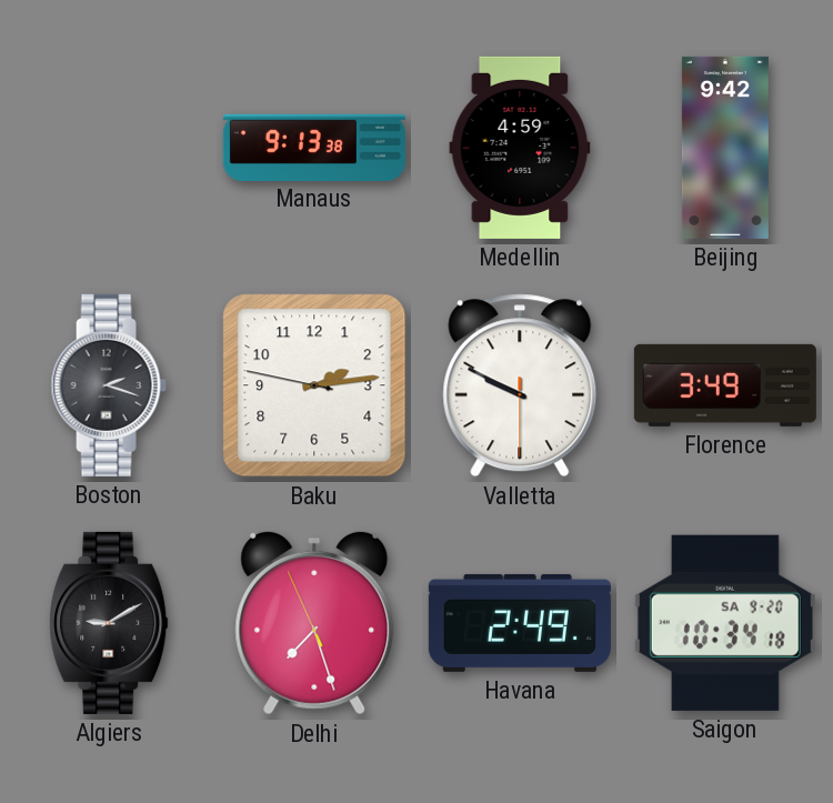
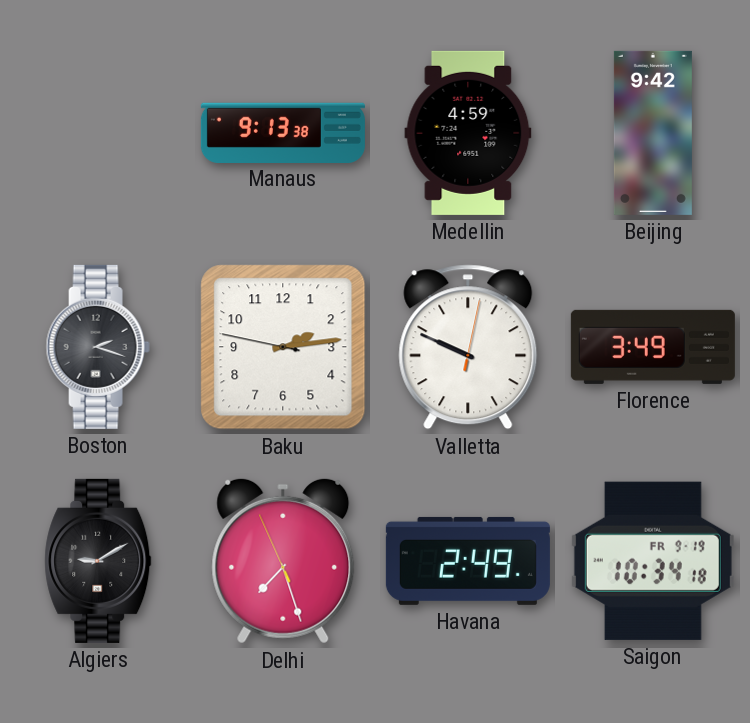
Valletta: 9:49:30 -> 9:49:02
Saigon date: SA 9-20 -> FR 9-19
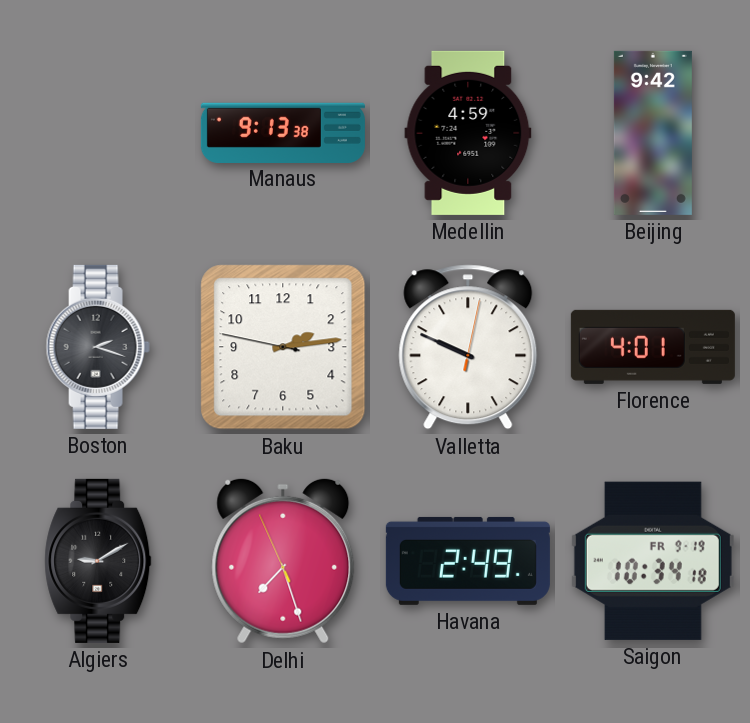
Florence: 3:49 -> 4:01
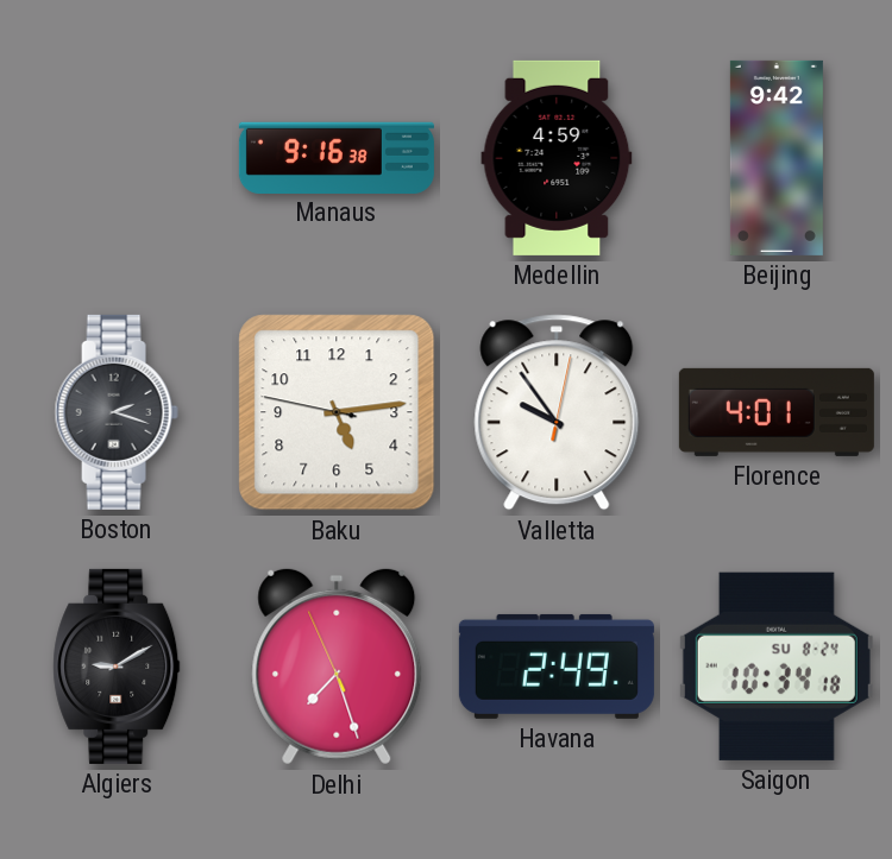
Manaus: 9:13 -> 9:16
Baku: 2:13 -> 5:13
Valletta: 9:49 -> 9:54
Saigon date: FR 9-19 -> SU 8-24
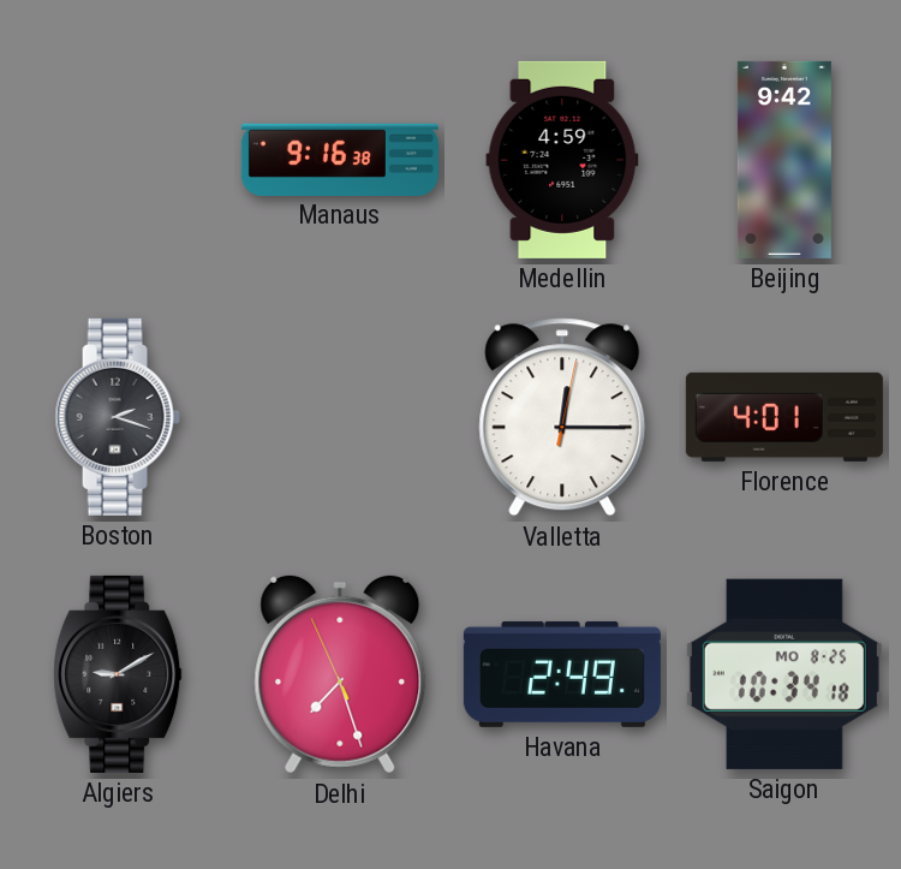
Baku: 5:13 -> none
Valletta: 9:54 -> 12:15
Saigon date: SU 8-24 -> MO 8-25
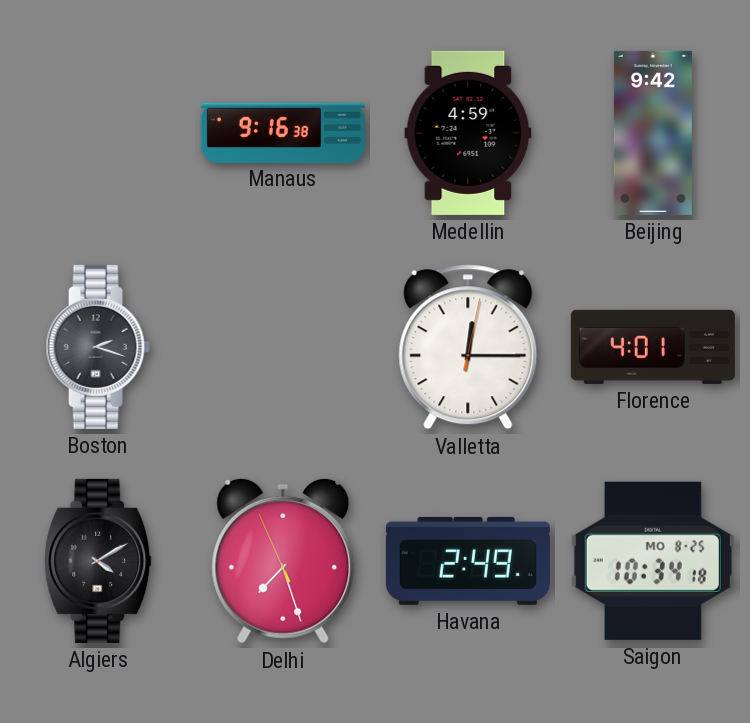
Algiers: 9:10 -> 4:10
